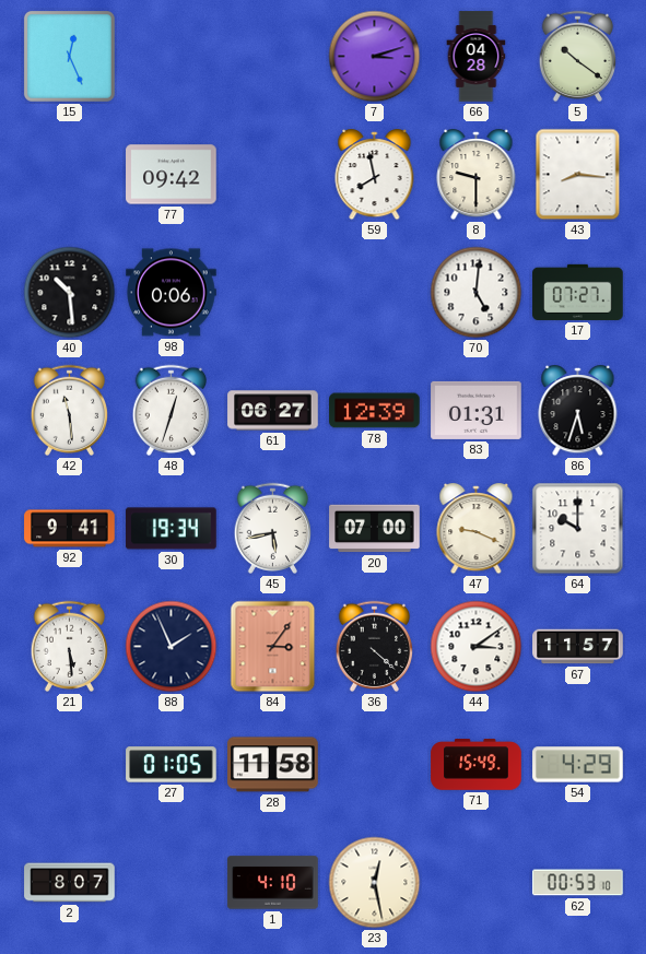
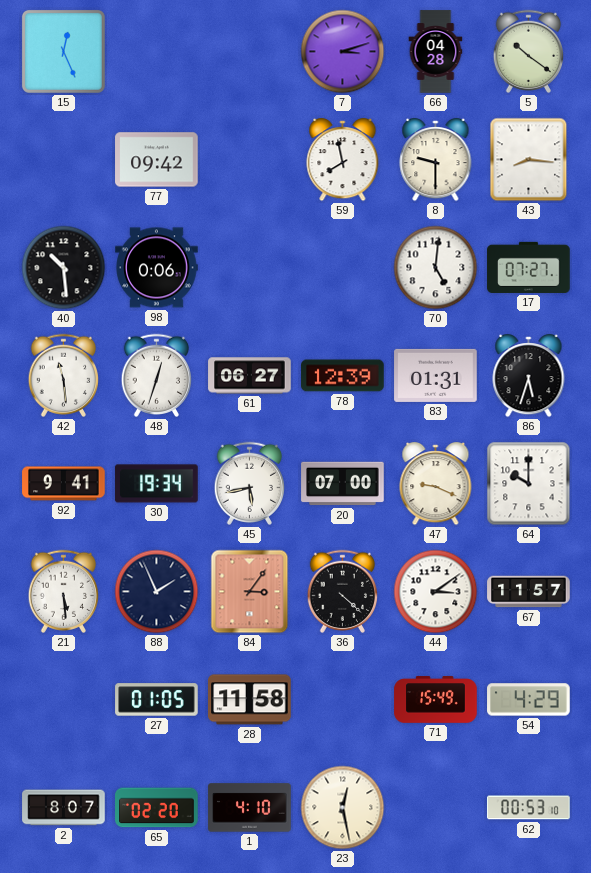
65: none -> 02:20
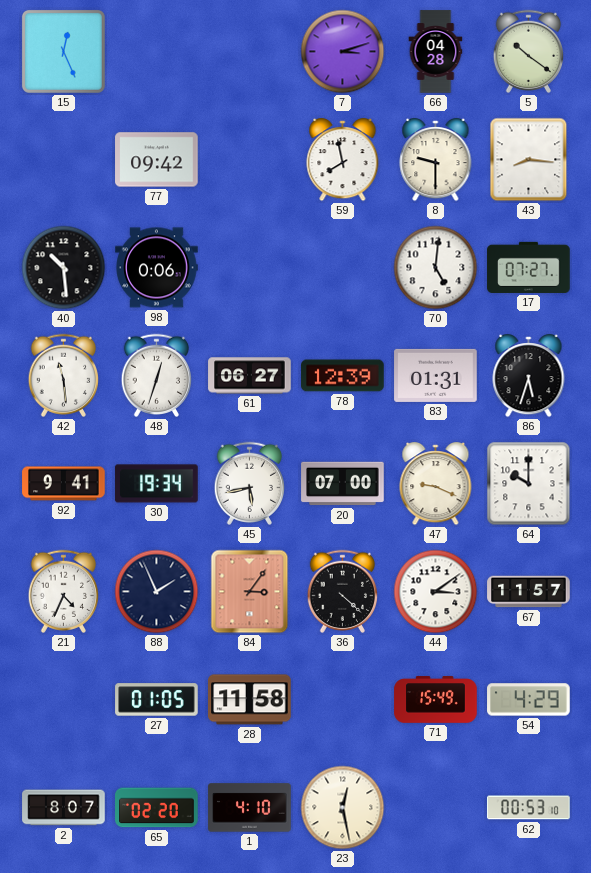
21: 5:29 -> 4:34
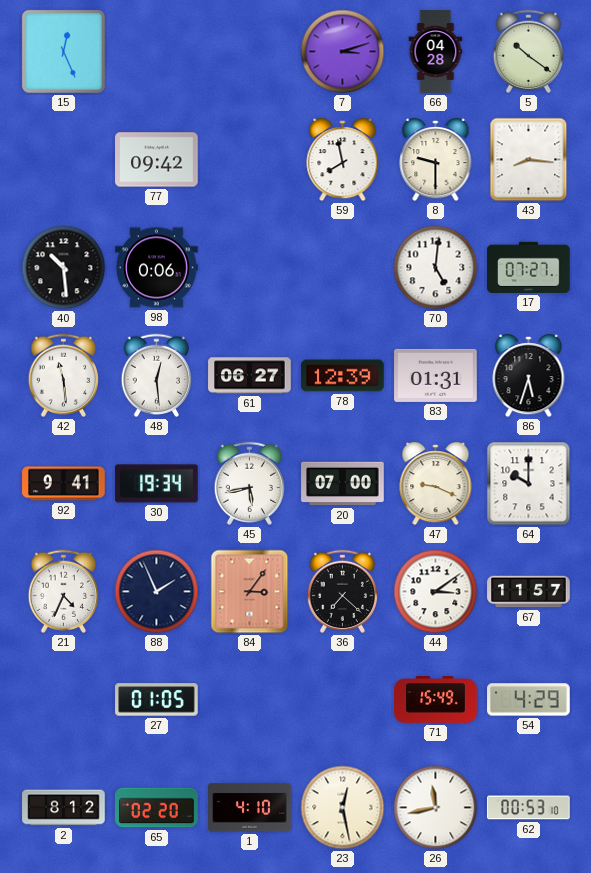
48: 12:33 -> 12:29
36: 4:22 -> 7:22
28: 11:58 -> none
2: 8:07 -> 8:12
26: none -> 11:43
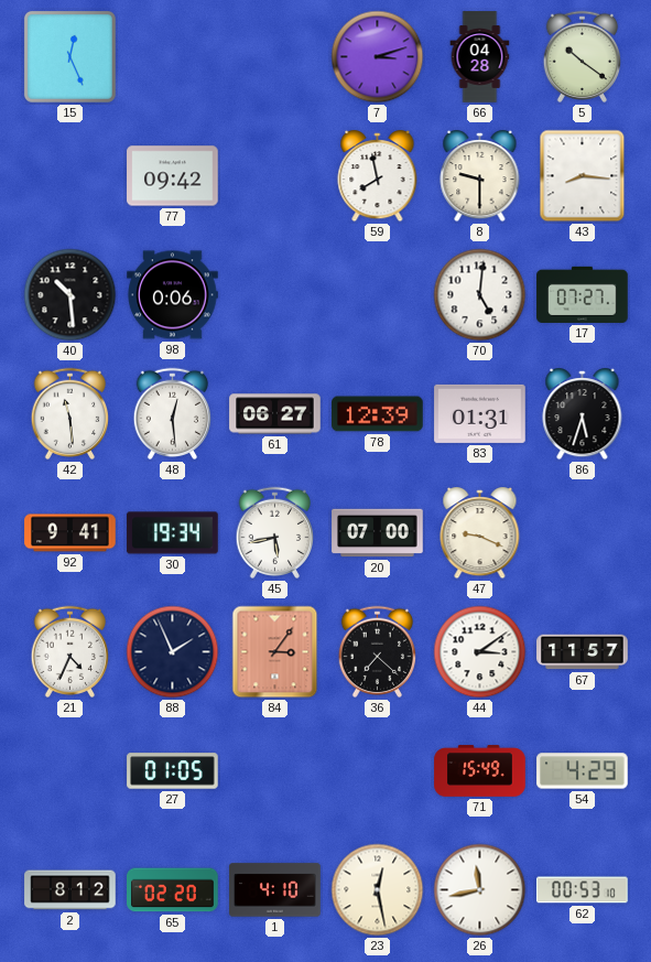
64: 10:00 -> none
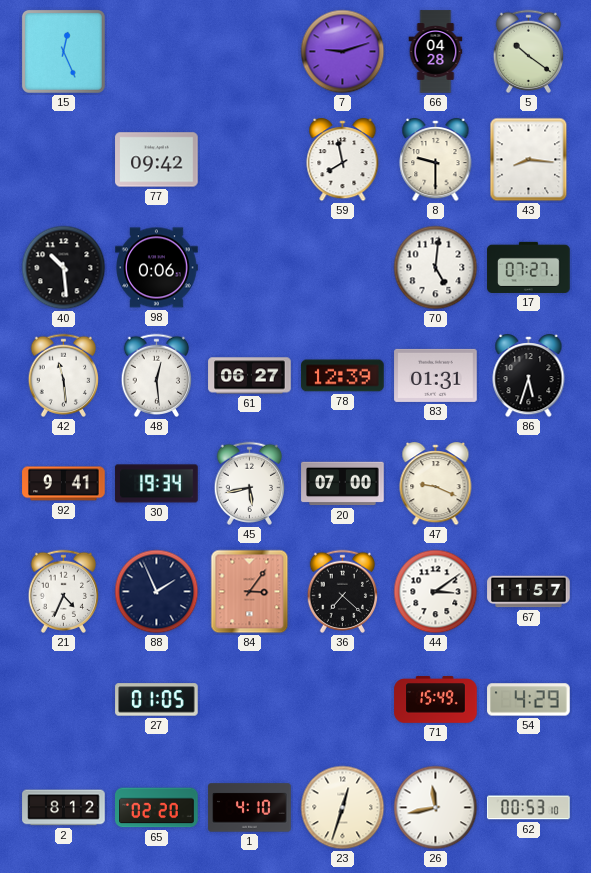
7: 3:12 -> 9:12
23: 12:28 -> 12:33
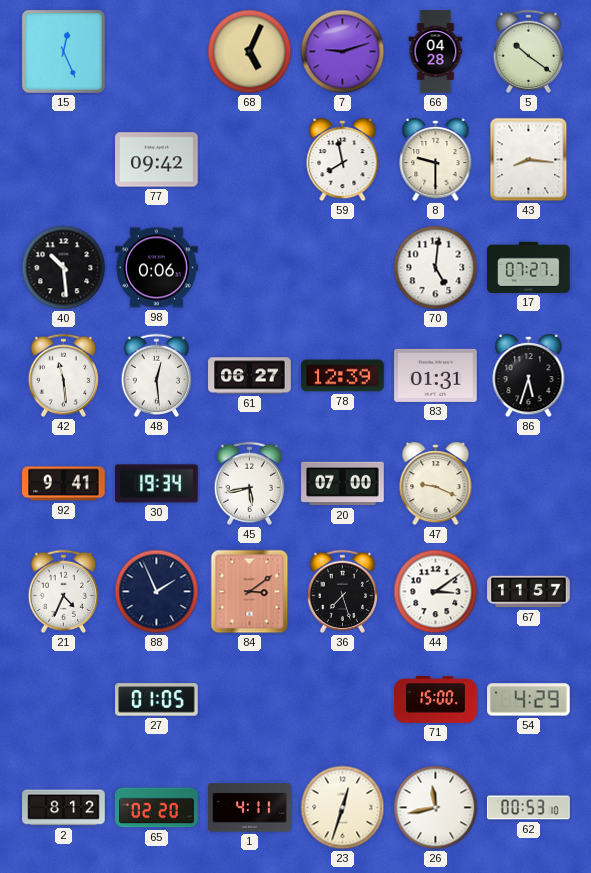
68: none -> 5:04
84: 3:06 -> 3:09
36: 7:22 -> 7:27
71: 15:49 -> 15:00
1: 4:10 -> 4:11
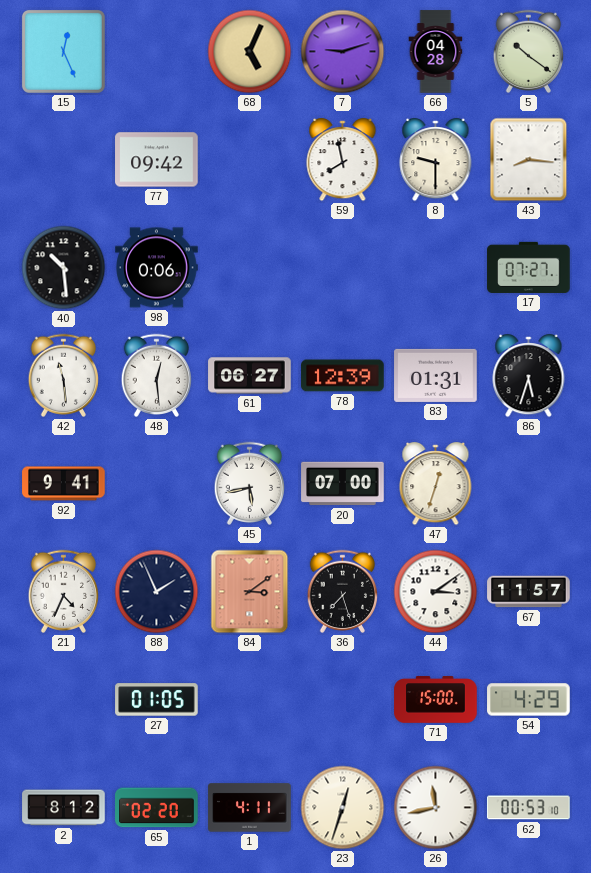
70: 5:01 -> none
30: 19:34 -> none
47: 9:19 -> 12:33
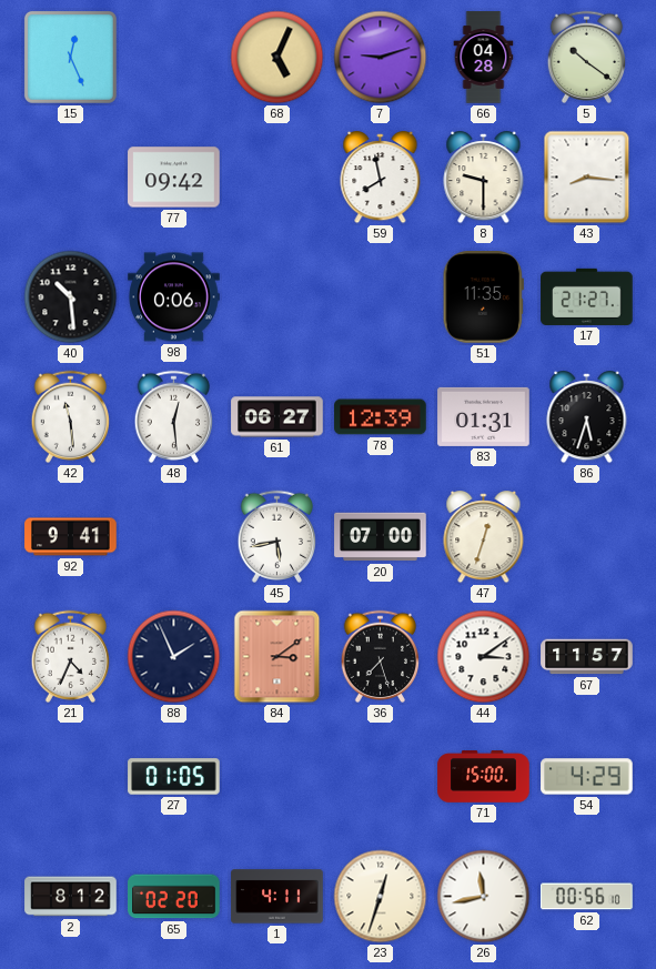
51: none -> 11:35
17: 07:27 -> 21:27
62: 00:53 -> 00:56
